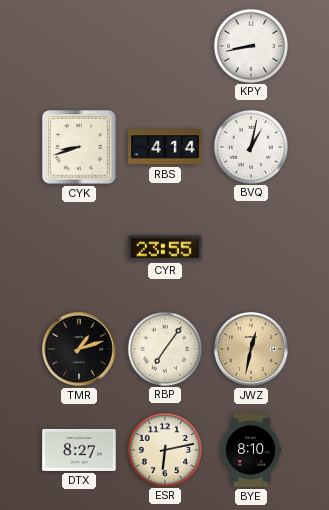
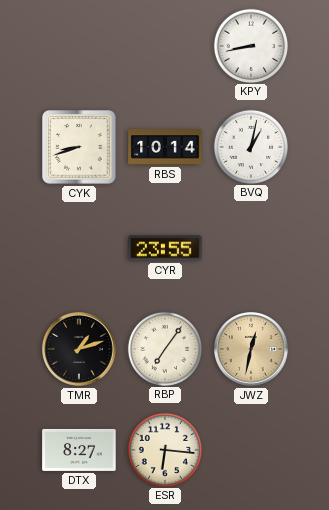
RBS: 4:14 -> 10:14
ESR: 6:13 -> 6:16
BYE: 8:10 -> none
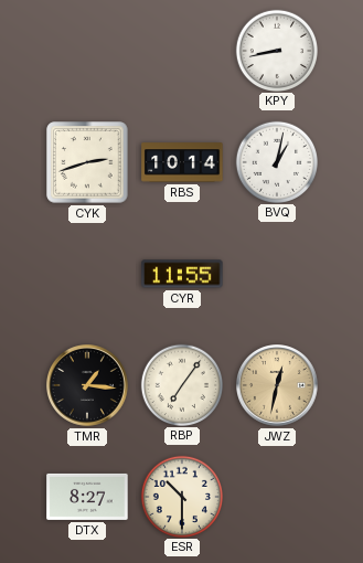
CYK: 8:42 -> 2:42
CYR: 23:55 -> 11:55
TMR: 1:12 -> 1:16
ESR: 6:16 -> 10:30
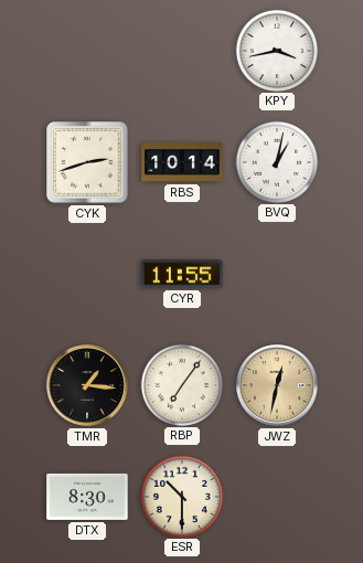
KPY: 8:43 -> 3:43
DTX: 8:27 -> 8:30
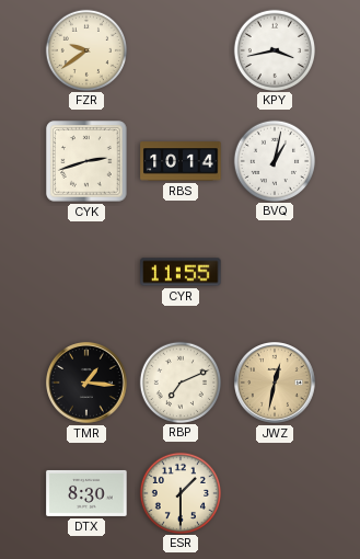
FZR: none -> 9:39
RBP: 7:06 -> 7:11
ESR: 10:30 -> 1:30
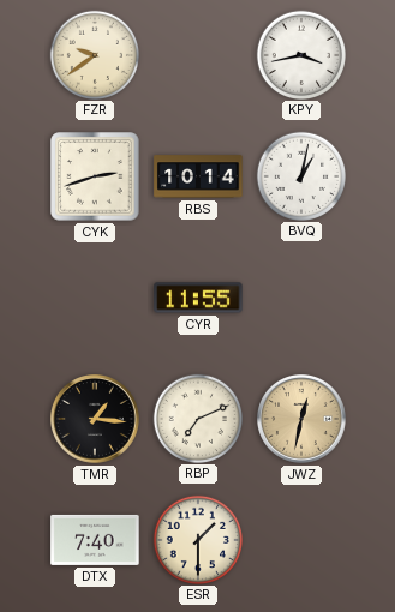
DTX: 8:30 -> 7:40
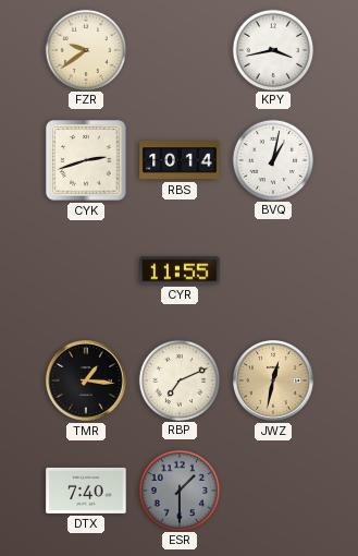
ESR dial: cream -> grey
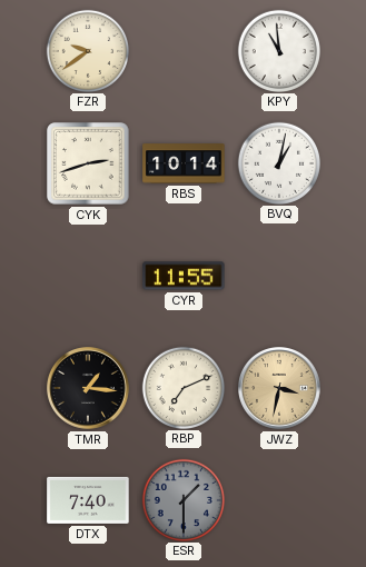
KPY: 3:43 -> 10:59
JWZ: 12:32 -> 3:32
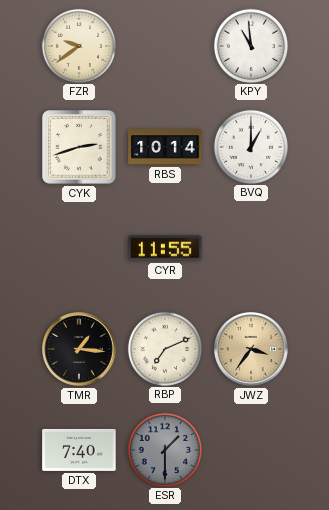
BVQ: 1:02 -> 1:00
JWZ: 3:32 -> 3:36
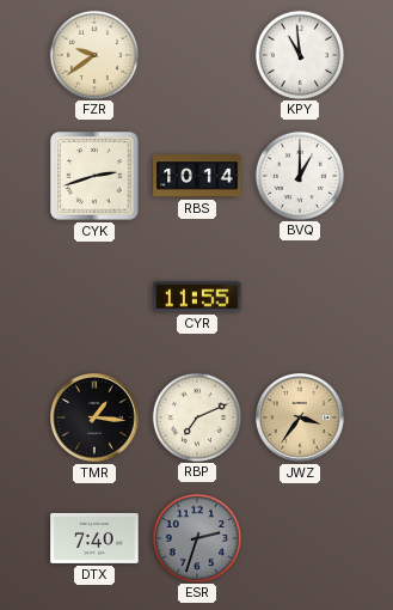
ESR: 1:30 -> 2:33
